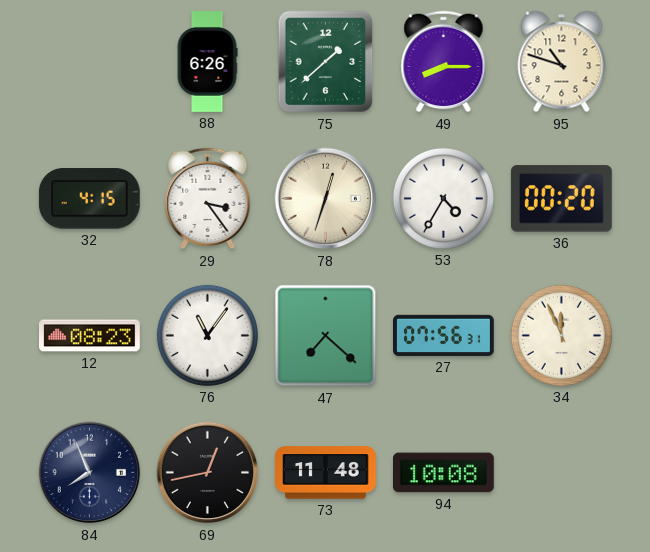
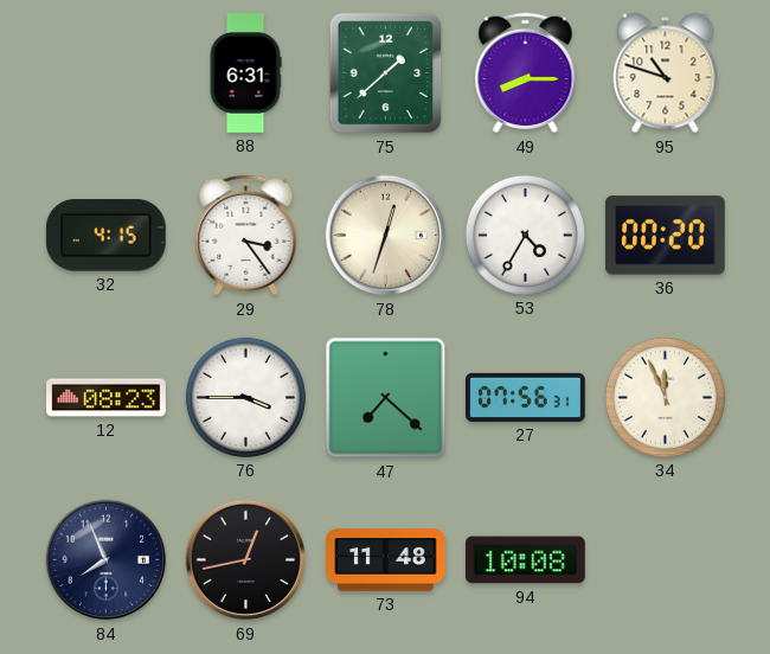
88: 6:26 -> 6:31
76: 11:06 -> 3:45
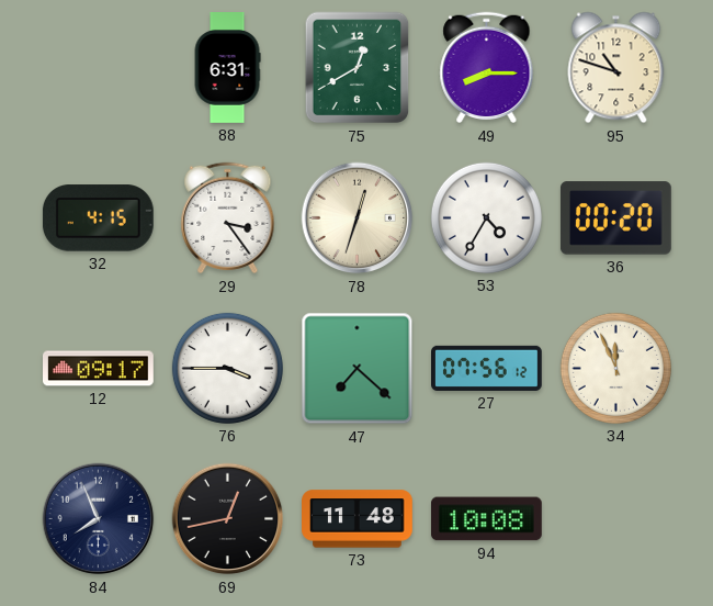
75: 1:38 -> 12:40
12: 08:23 -> 09:17
27: 07:56:31 -> 07:56:12
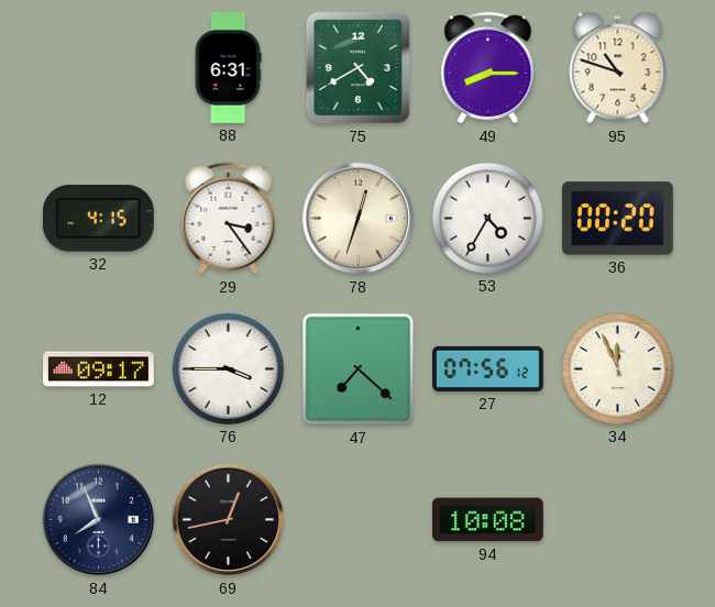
75: 12:40 -> 4:40
73: 11:48 -> none
